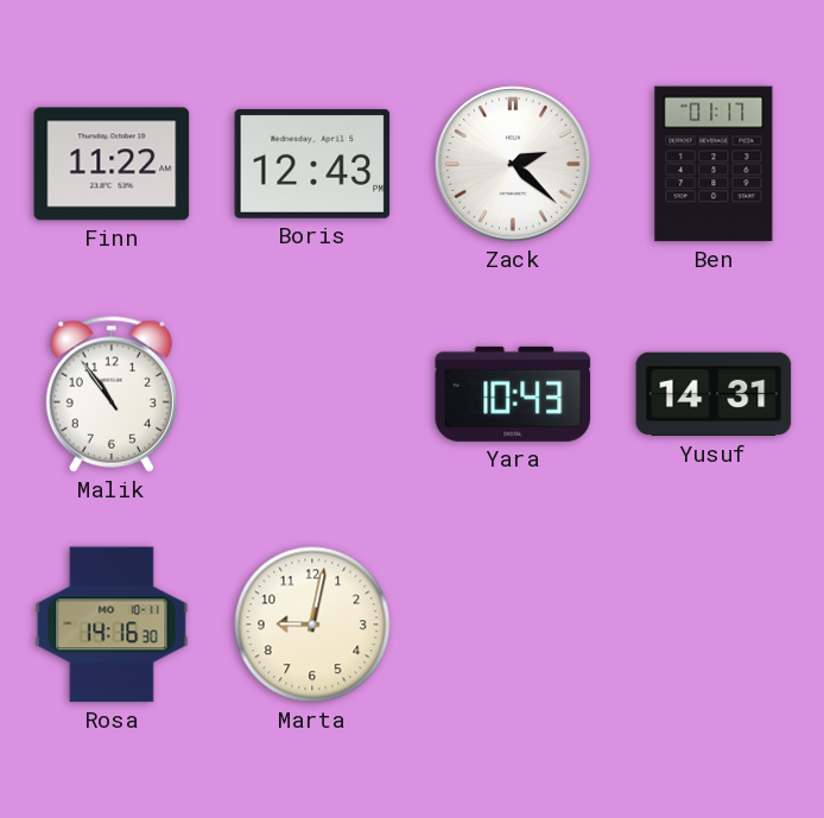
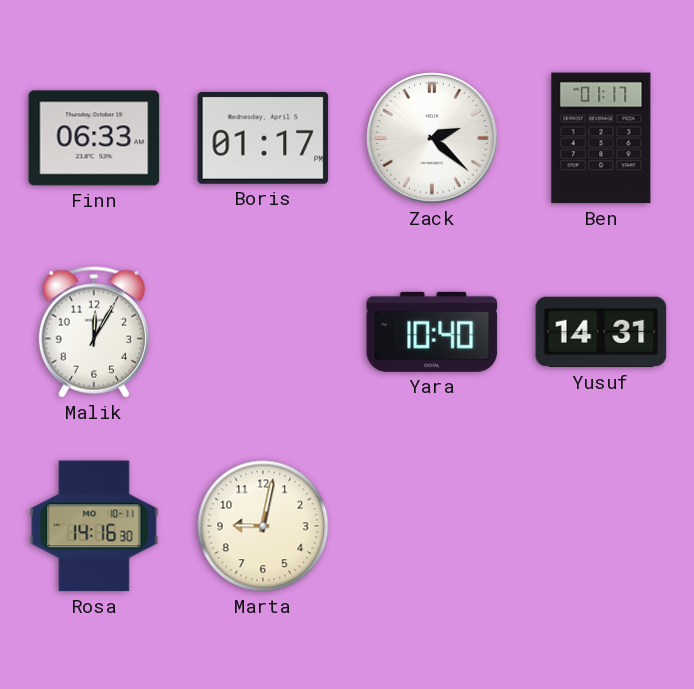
Finn: 11:22 -> 06:33
Boris: 12:43 -> 01:17
Malik: 10:54 -> 12:05
Yara: 10:43 -> 10:40
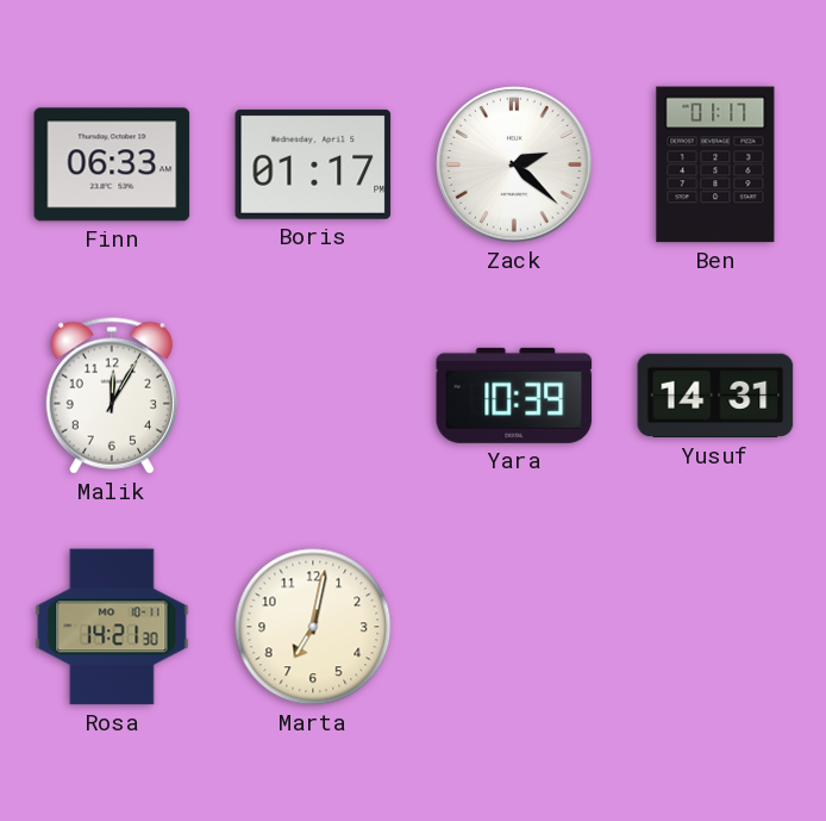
Yara: 10:40 -> 10:39
Rosa: 14:16 -> 14:21
Marta: 9:02 -> 7:02
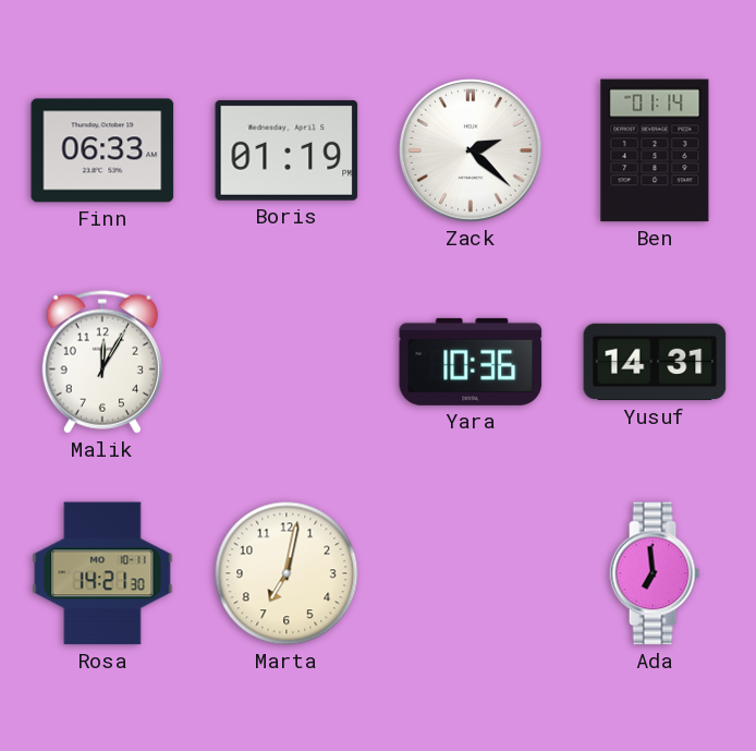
Boris: 01:17 -> 01:19
Ben: 01:17 -> 01:14
Yara: 10:39 -> 10:36
Ada: none -> 6:59
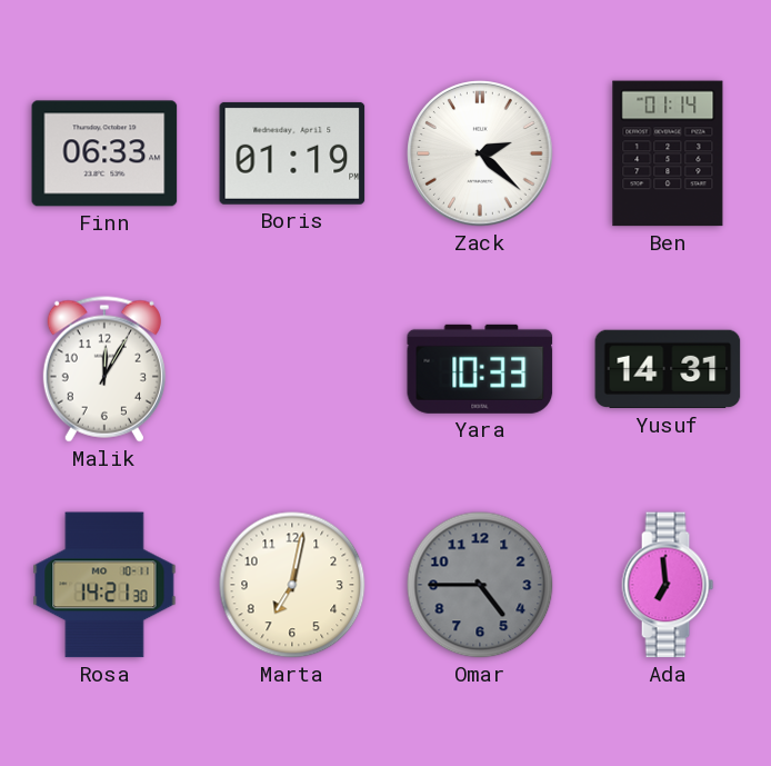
Yara: 10:36 -> 10:33
Omar: none -> 4:45
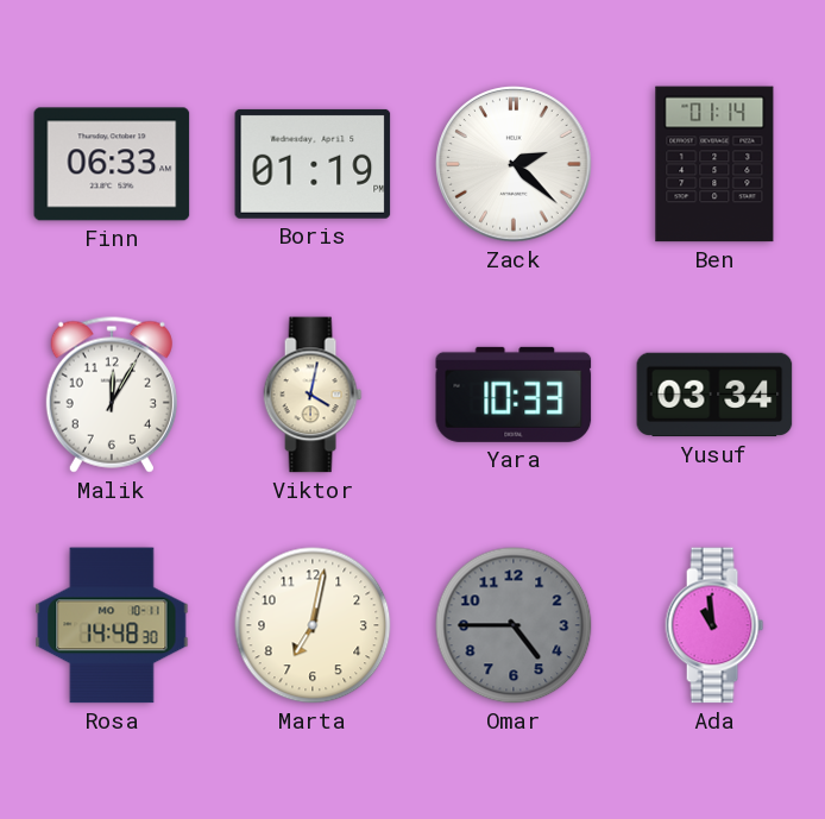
Viktor: none -> 4:02
Yusuf: 14:31 -> 03:34
Rosa: 14:21 -> 14:48
Ada: 6:59 -> 10:59
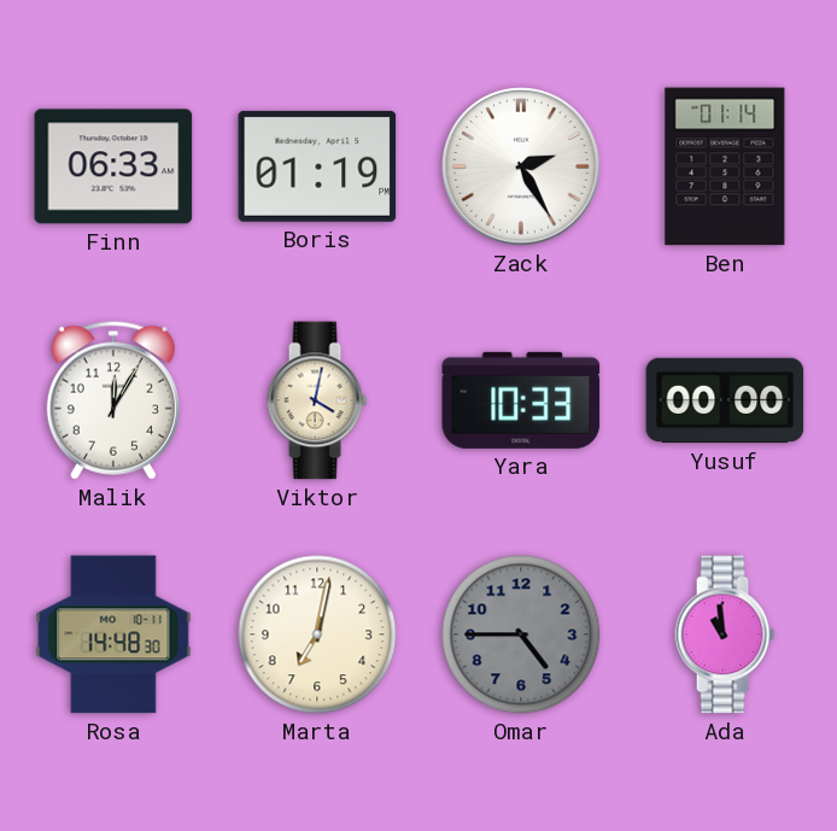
Zack: 2:22 -> 2:25
Yusuf: 03:34 -> 00:00
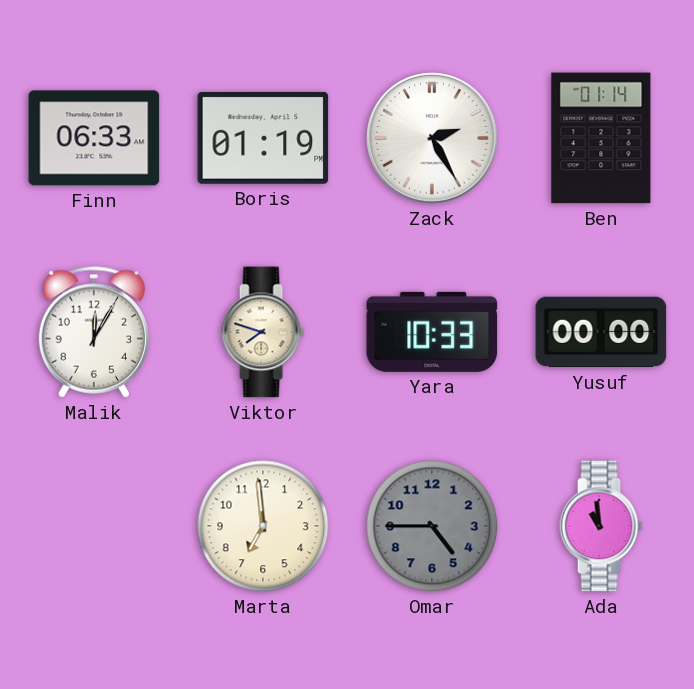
Viktor: 4:02 -> 7:48
Rosa: 14:48 -> none
Marta: 7:02 -> 6:59
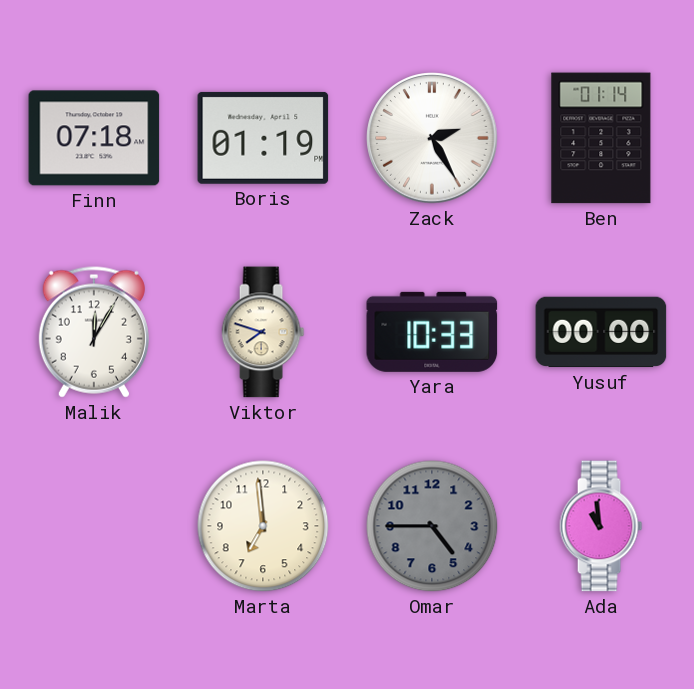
Finn: 06:33 -> 07:18
